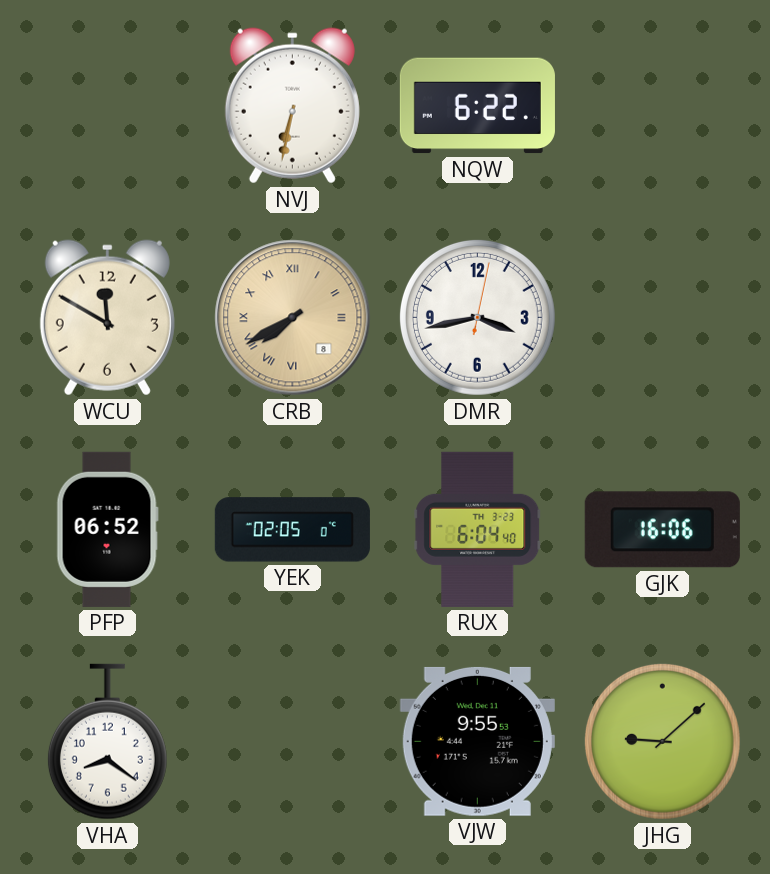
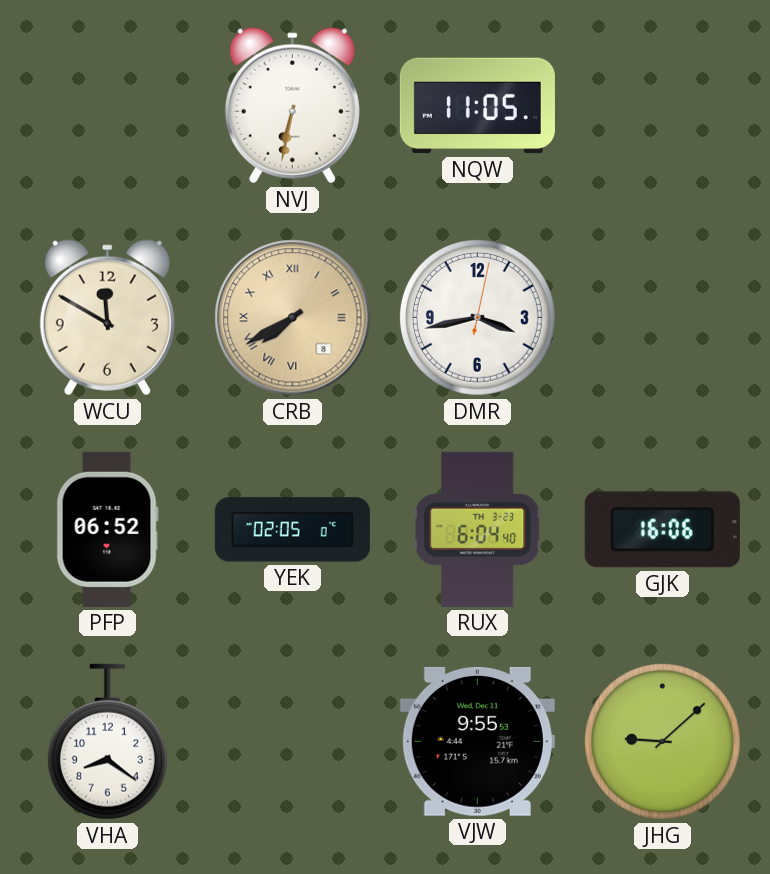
NQW: 6:22 -> 11:05
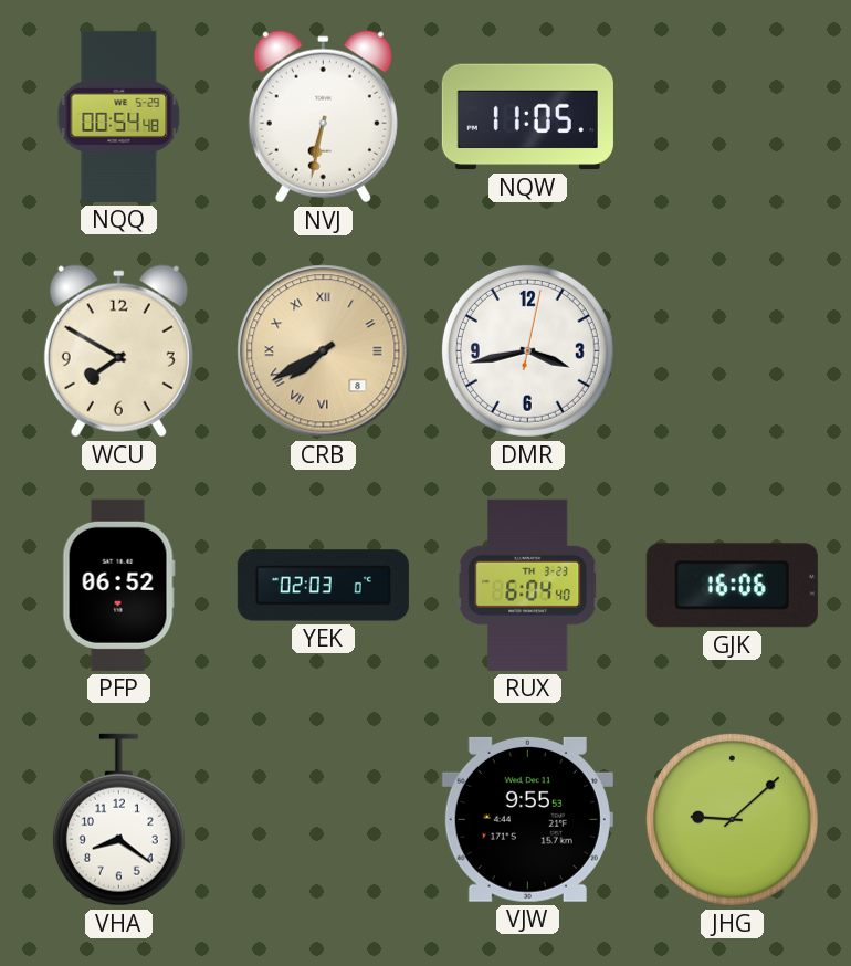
NQQ: none -> 00:54
WCU: 11:50 -> 7:50
YEK: 02:05 -> 02:03
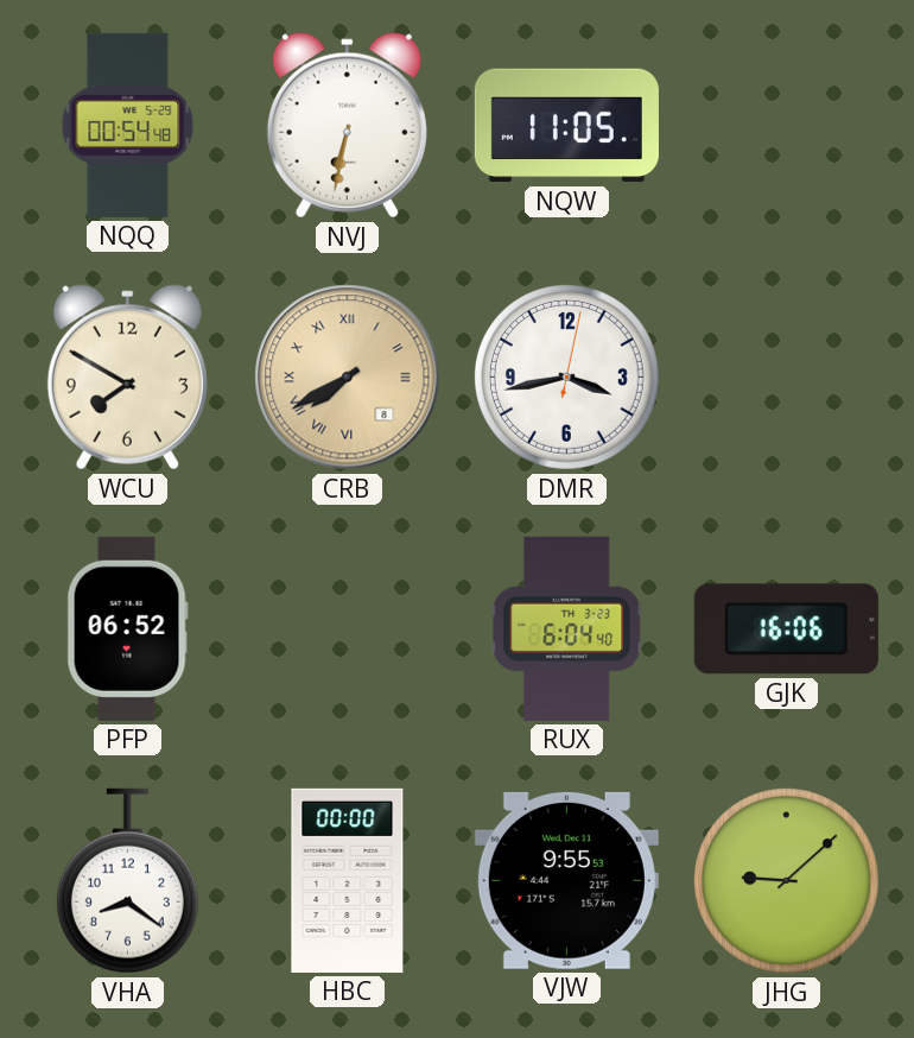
YEK: 02:03 -> none
HBC: none -> 00:00
